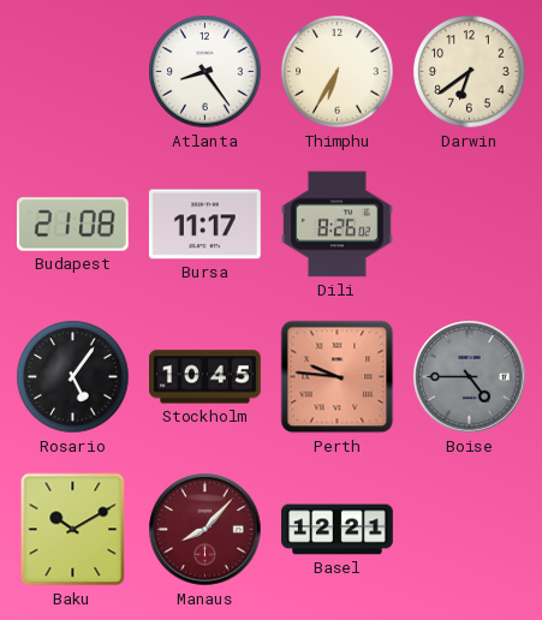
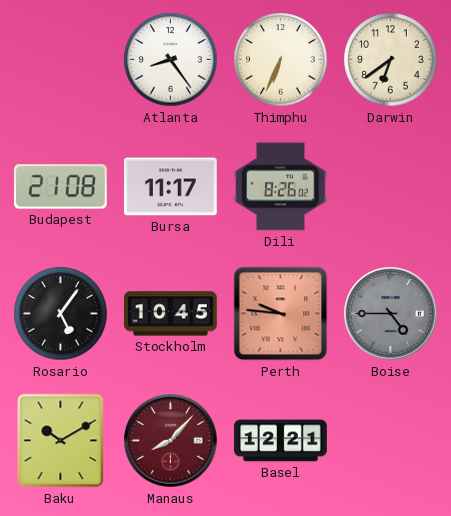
Thimphu: 6:35 -> 6:34
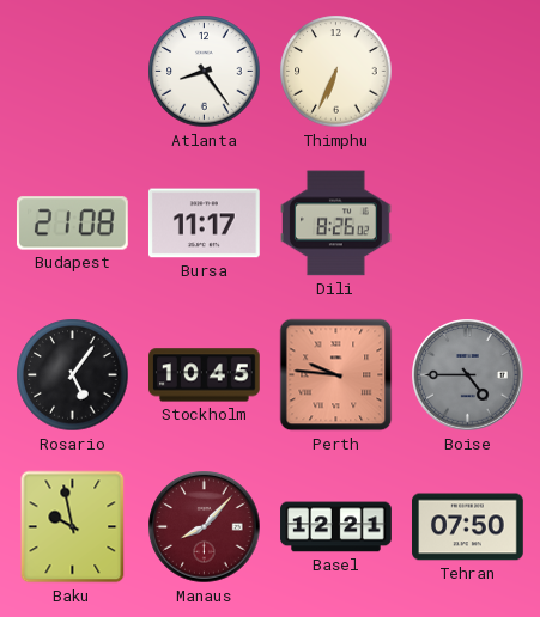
Darwin: 6:39 -> none
Baku: 10:10 -> 9:58
Tehran: none -> 07:50
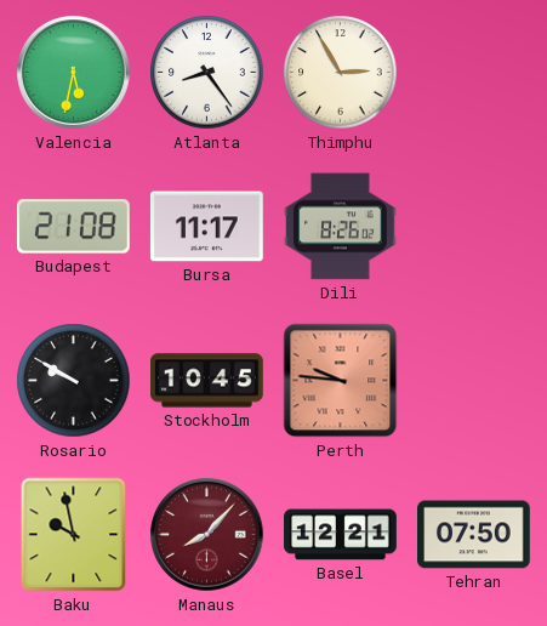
Valencia: none -> 5:32
Thimphu: 6:34 -> 2:55
Rosario: 5:06 -> 9:50
Boise: 4:45 -> none
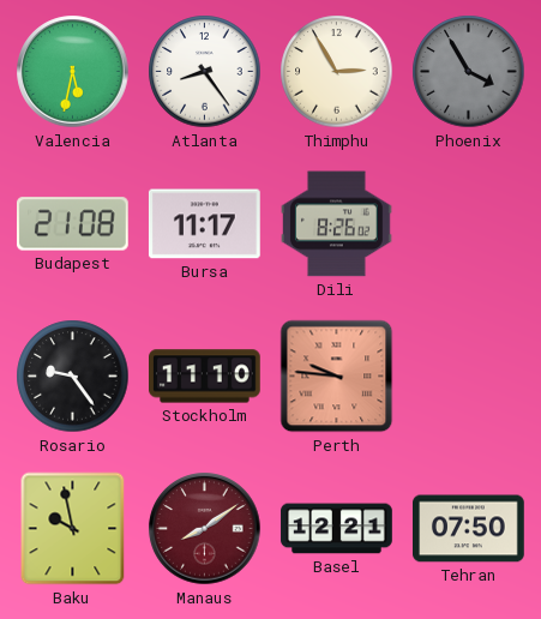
Phoenix: none -> 3:55
Rosario: 9:50 -> 9:24
Stockholm: 10:45 -> 11:10
Manaus: 8:07 -> 8:09
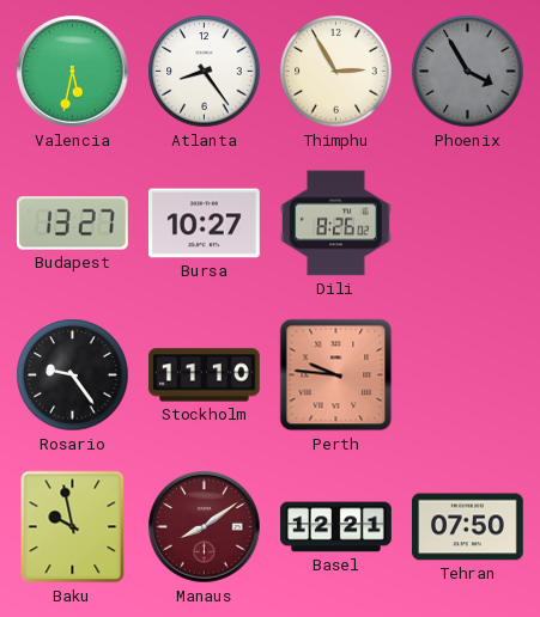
Budapest: 21:08 -> 13:27
Bursa: 11:17 -> 10:27
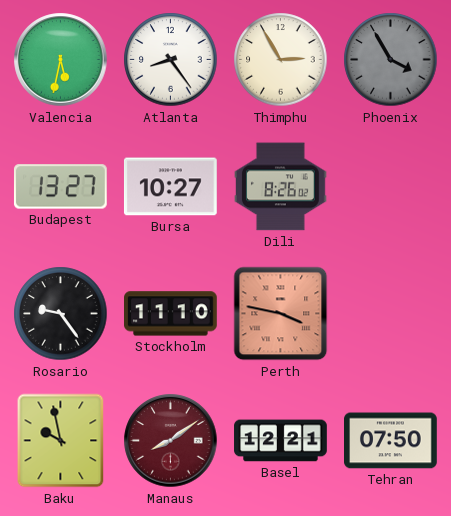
Perth: 9:46 -> 3:47
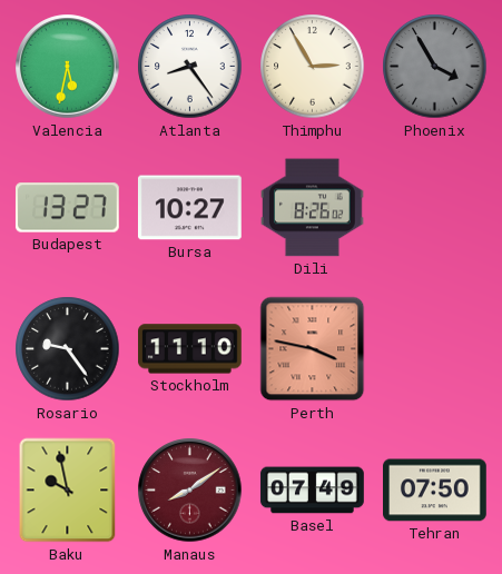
Basel: 12:21 -> 07:49
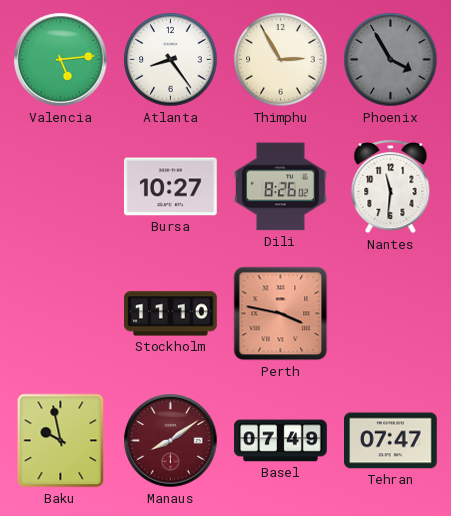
Valencia: 5:32 -> 5:14
Budapest: 13:27 -> none
Nantes: none -> 11:31
Rosario: 9:24 -> none
Tehran: 07:50 -> 07:47
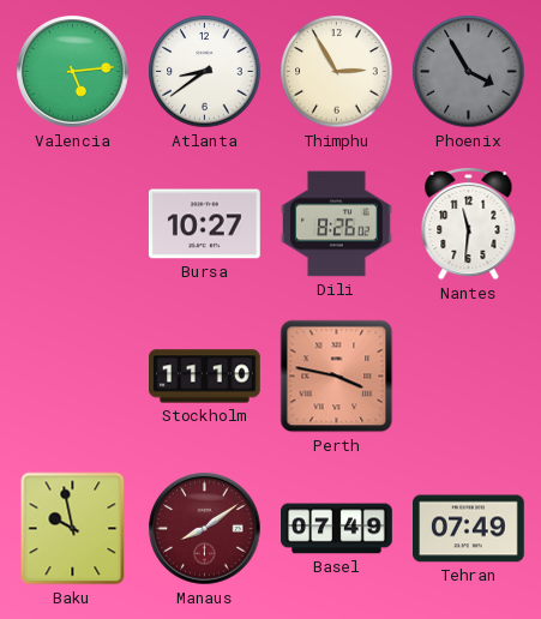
Atlanta: 8:24 -> 8:39
Tehran: 07:47 -> 07:49
